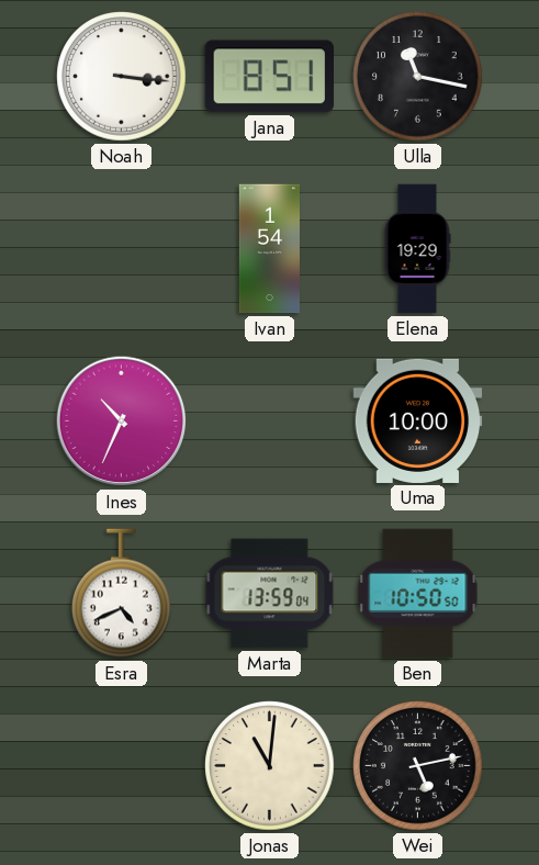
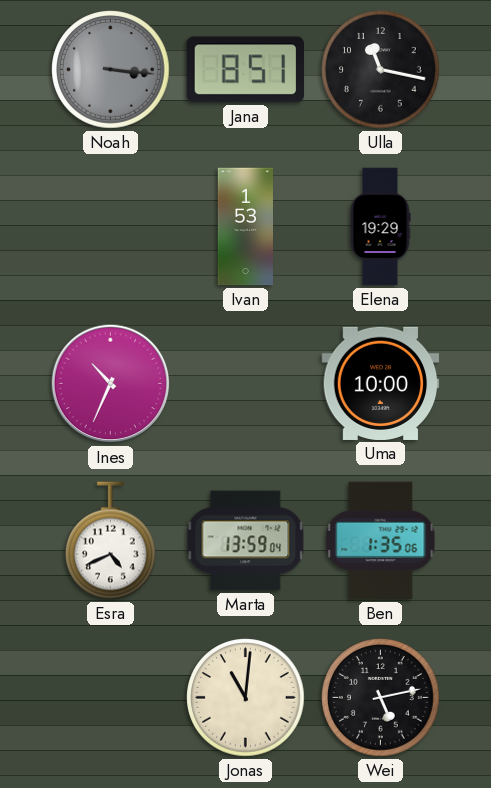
Noah dial: white -> grey
Ivan: 1:54 -> 1:53
Ben: 10:50 -> 1:35
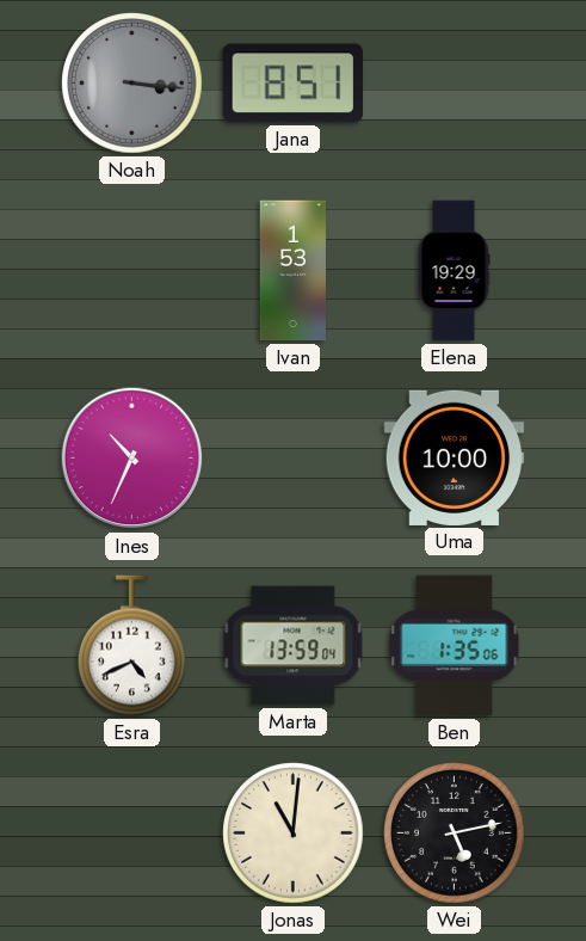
Ulla: 11:17 -> none
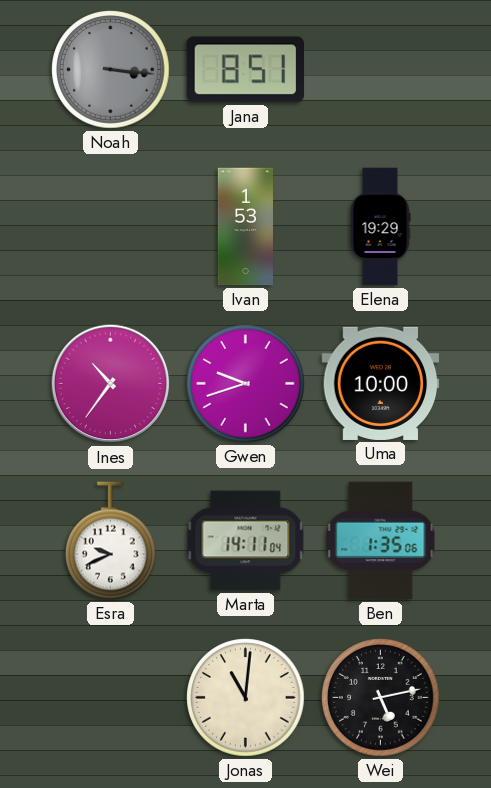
Ines: 10:34 -> 10:36
Gwen: none -> 9:42
Esra: 4:41 -> 9:41
Marta: 13:59 -> 14:11
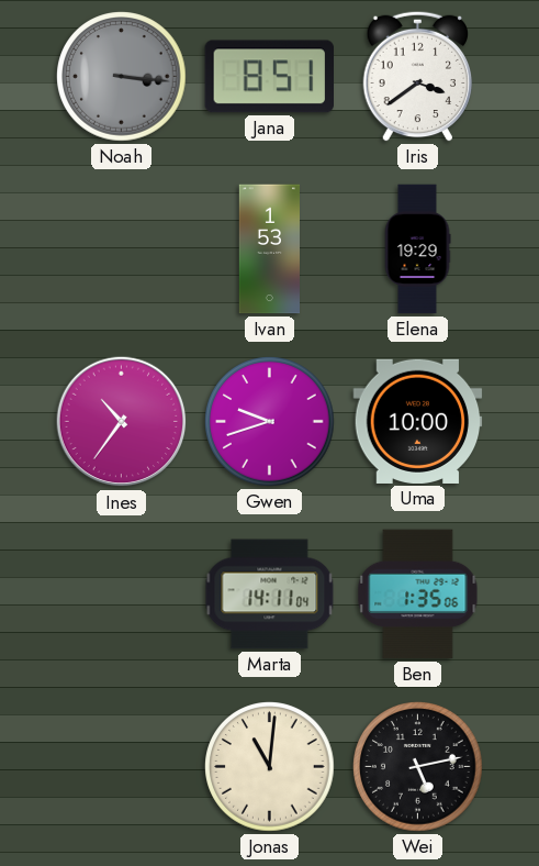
Iris: none -> 3:39
Esra: 9:41 -> none
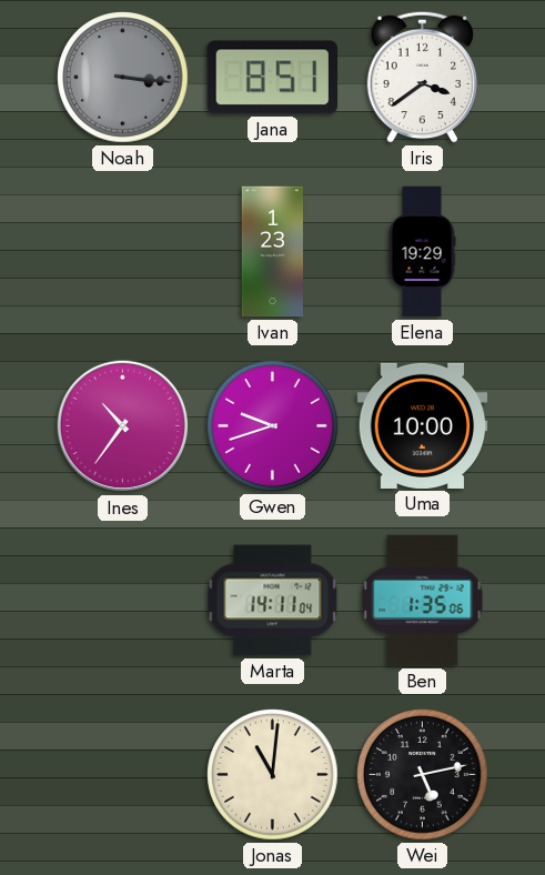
Ivan: 1:53 -> 1:23
